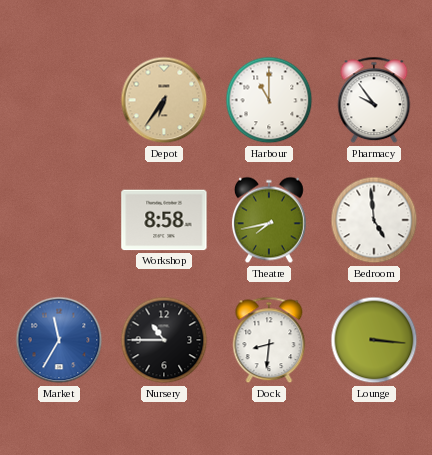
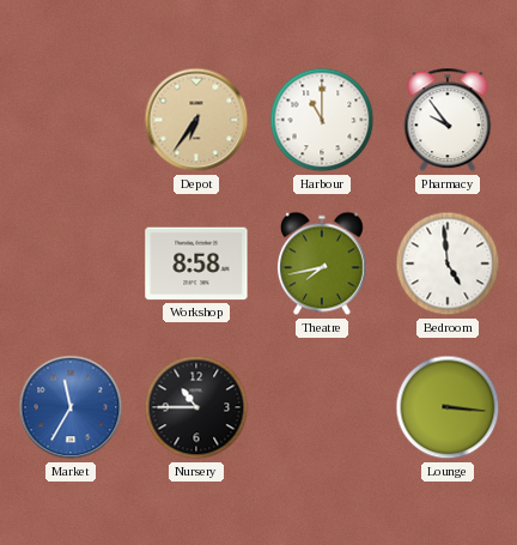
Dock: 8:31 -> none
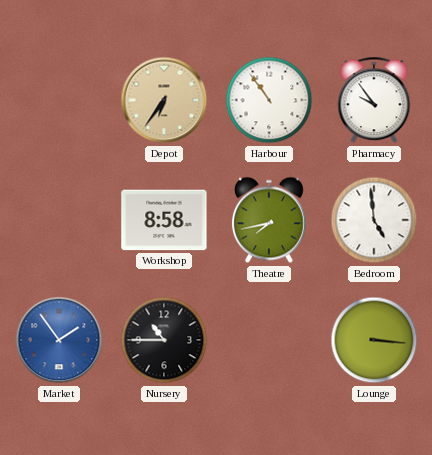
Harbour: 11:00 -> 10:54
Market: 11:35 -> 1:54
